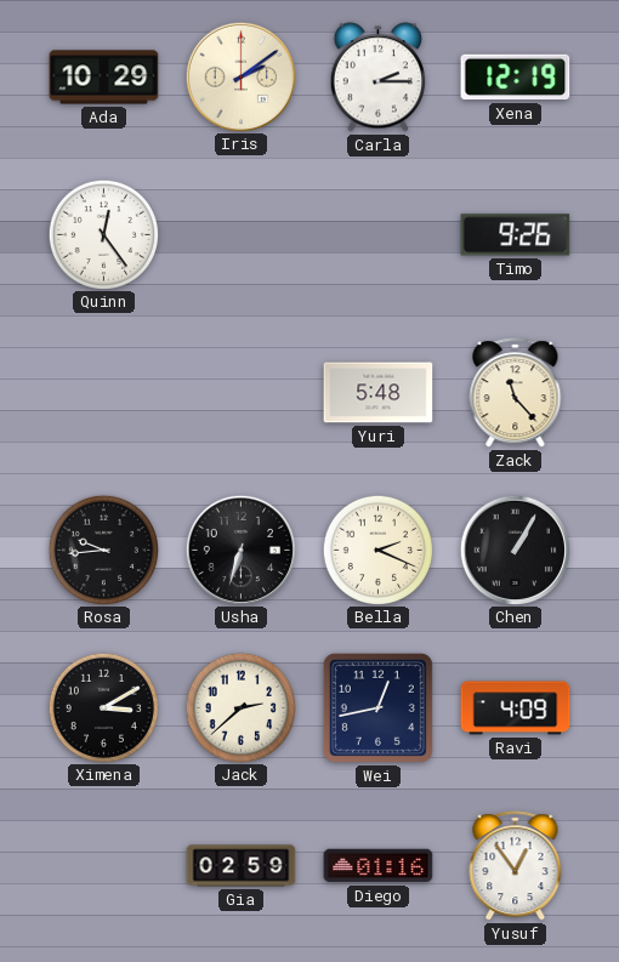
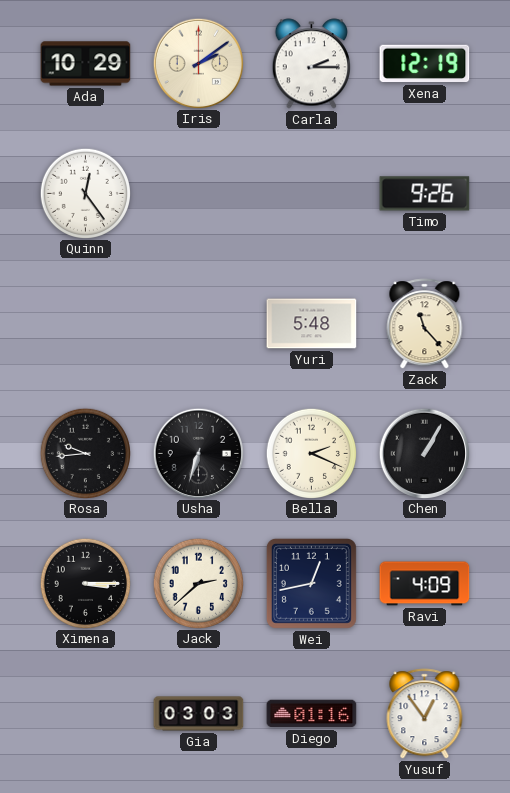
Ximena: 3:10 -> 3:15
Gia: 02:59 -> 03:03
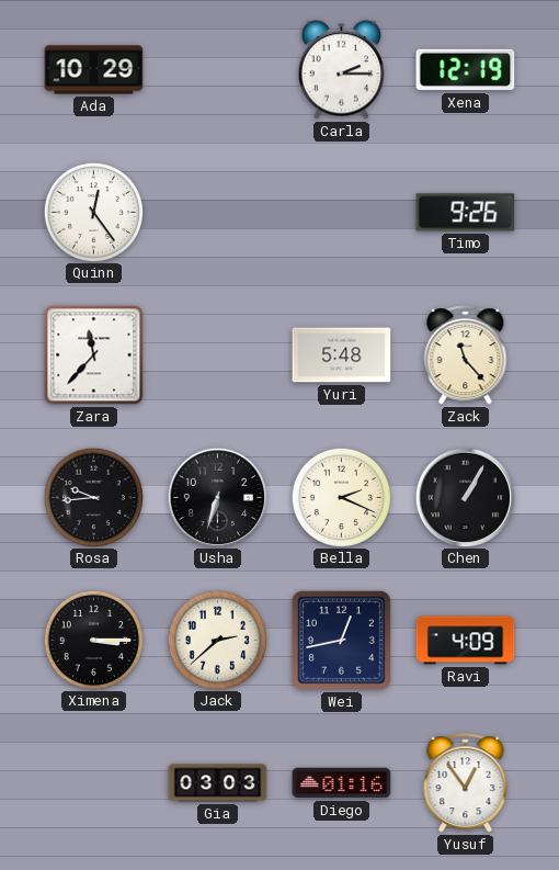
Iris: 2:09 -> none
Zara: none -> 11:37
